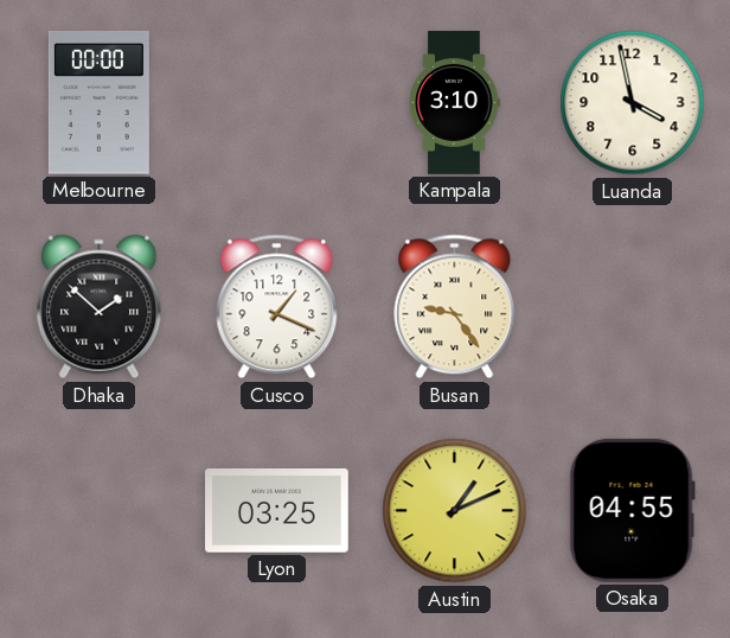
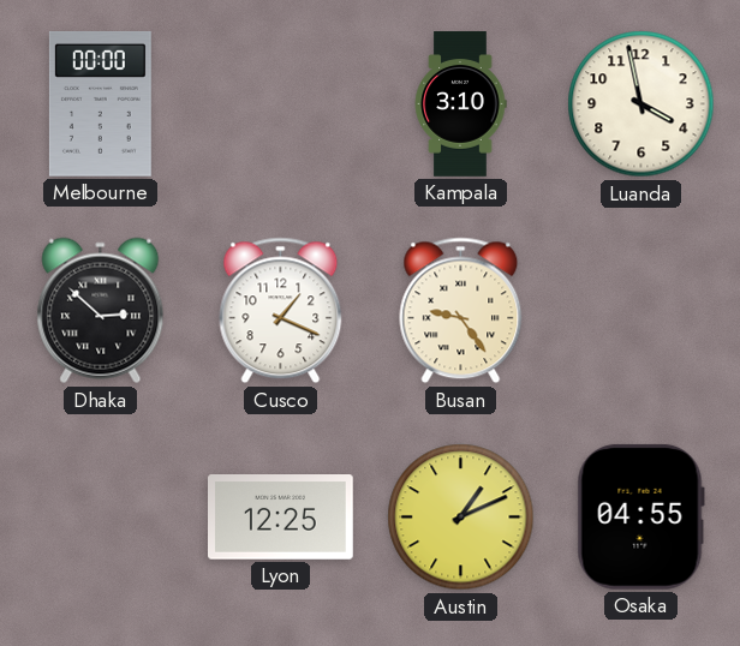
Dhaka: 1:52 -> 2:52
Lyon: 03:25 -> 12:25
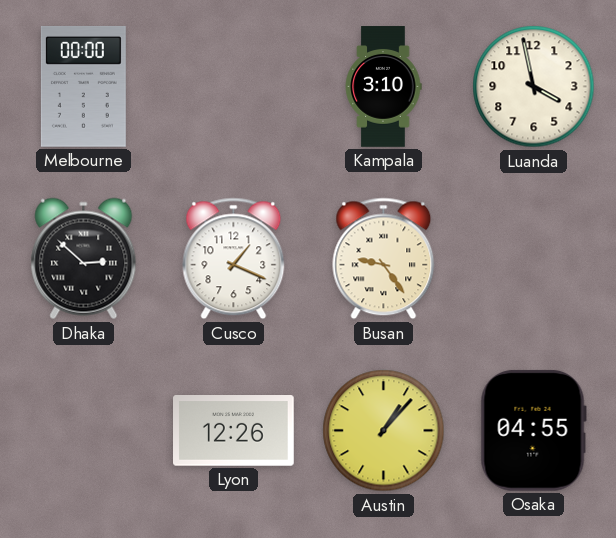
Lyon: 12:25 -> 12:26
Austin: 1:11 -> 1:07
